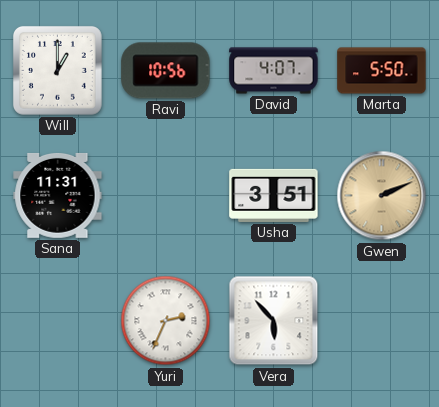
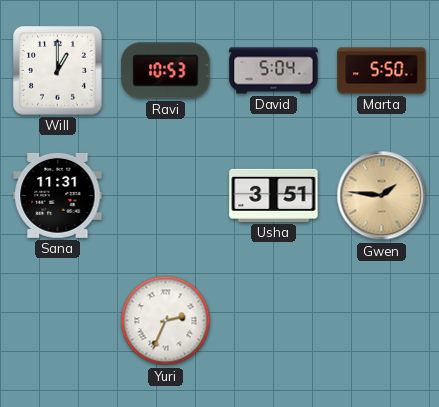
Ravi: 10:56 -> 10:53
David: 4:07 -> 5:04
Gwen: 2:11 -> 1:46
Vera: 5:53 -> none
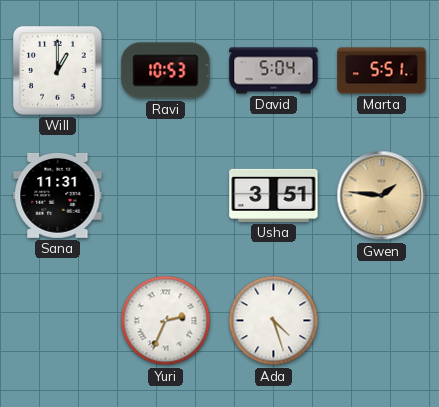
Marta: 5:50 -> 5:51
Ada: none -> 4:27
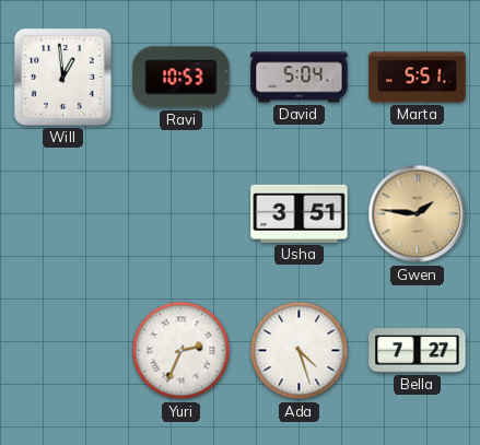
Will: 1:00 -> 12:59
Sana: 11:31 -> none
Bella: none -> 7:27
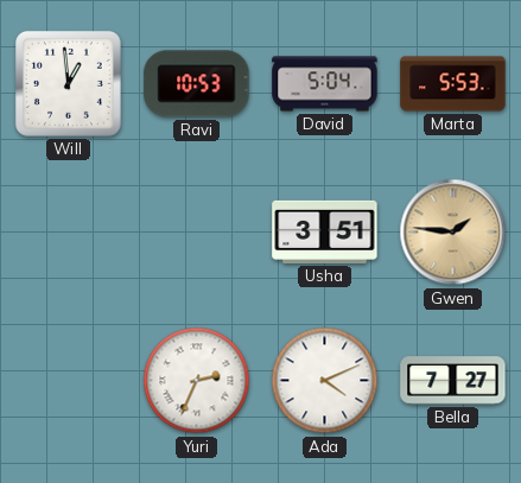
Marta: 5:51 -> 5:53
Ada: 4:27 -> 4:11
